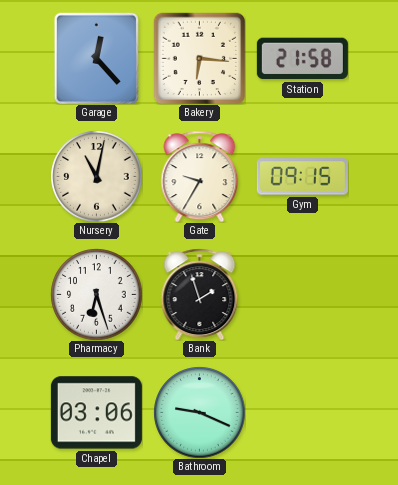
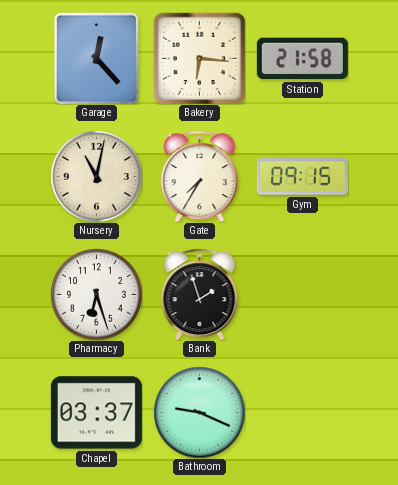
Gate: 9:35 -> 7:35
Chapel: 03:06 -> 03:37
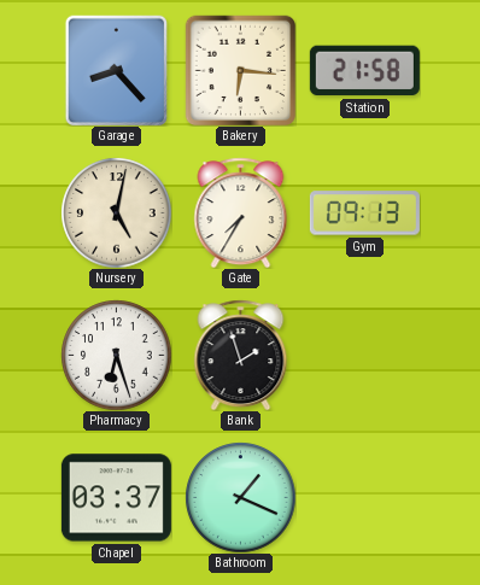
Garage: 12:23 -> 8:23
Nursery: 11:02 -> 5:02
Gym: 09:15 -> 09:13
Bathroom: 9:19 -> 1:19
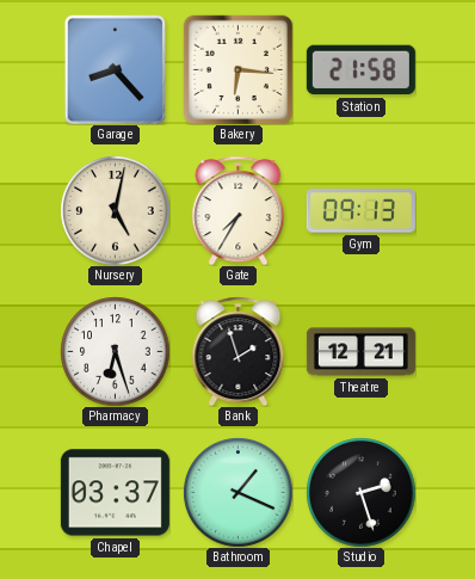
Theatre: none -> 12:21
Studio: none -> 2:27
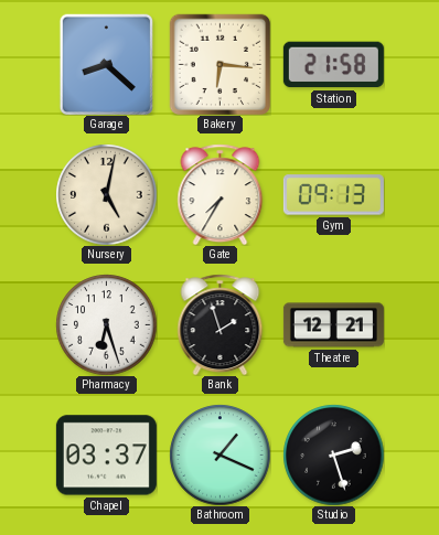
Garage: 8:23 -> 8:22
